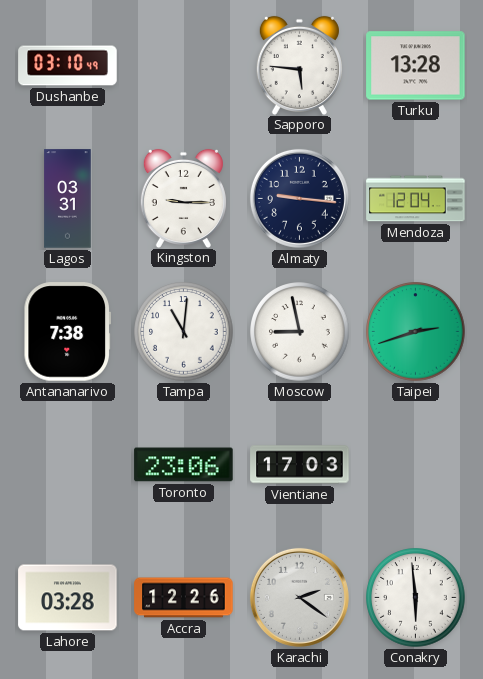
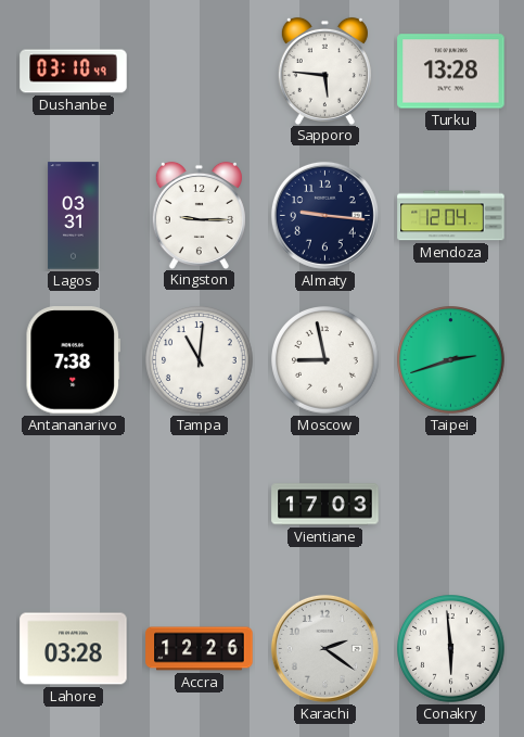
Toronto: 23:06 -> none
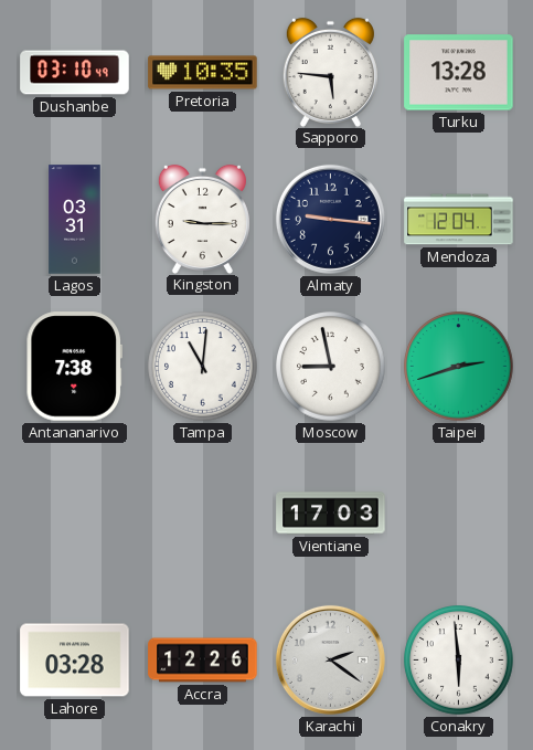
Pretoria: none -> 10:35
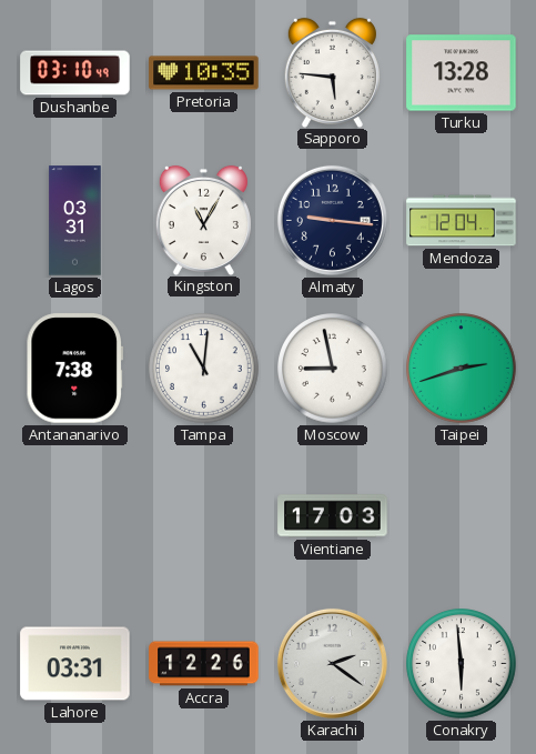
Kingston: 9:15 -> 11:05
Lahore: 03:28 -> 03:31
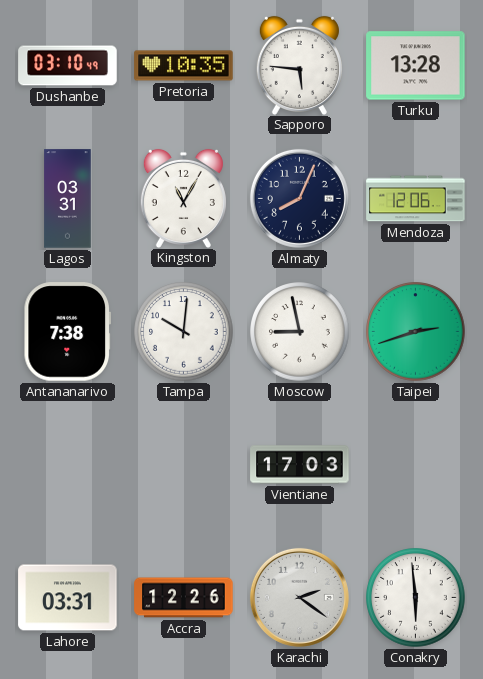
Almaty: 9:16 -> 8:04
Mendoza: 12:04 -> 12:06
Tampa: 11:01 -> 10:01
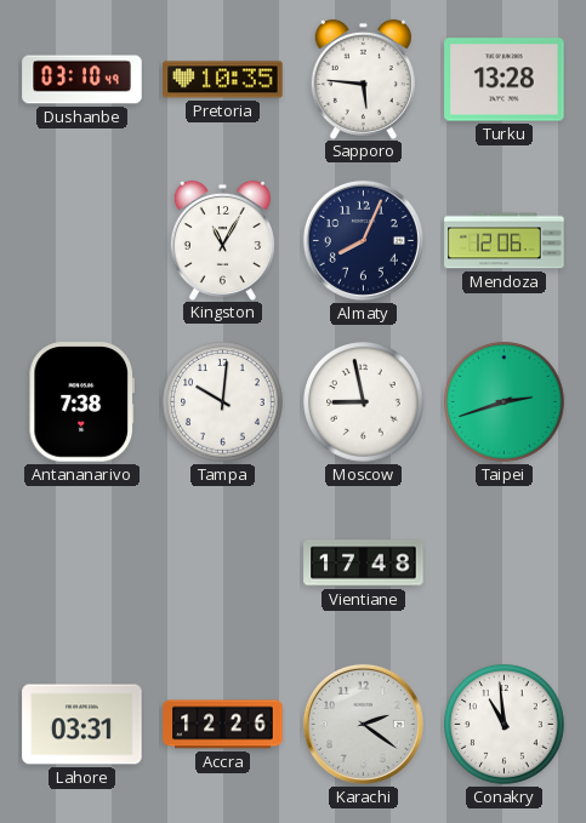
Lagos: 03:31 -> none
Vientiane: 17:03 -> 17:48
Conakry: 5:59 -> 10:59
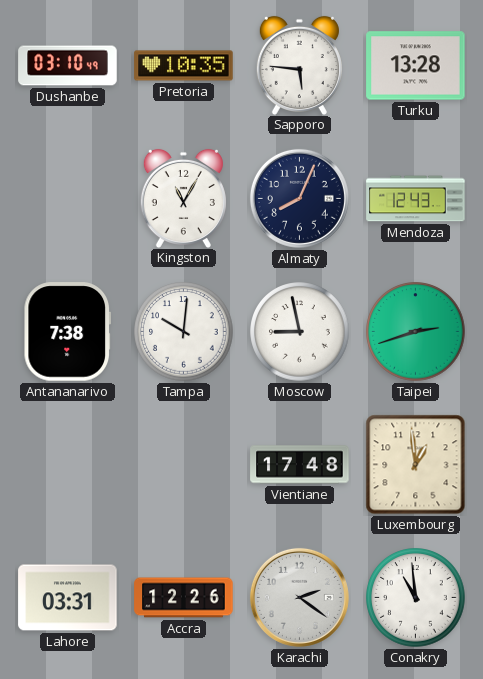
Mendoza: 12:06 -> 12:43
Luxembourg: none -> 12:59
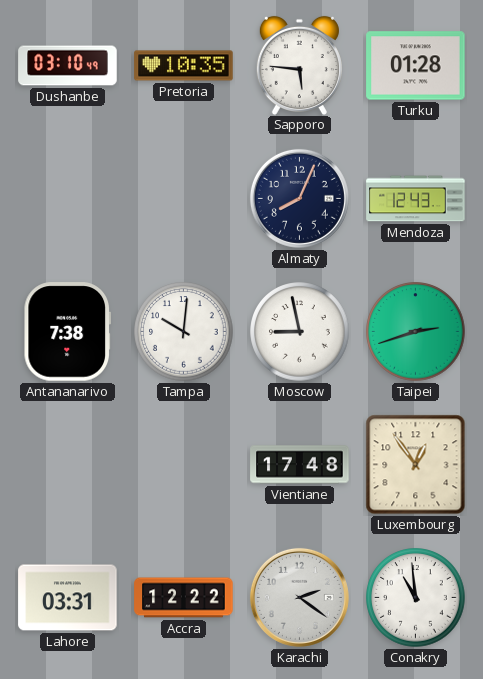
Turku: 13:28 -> 01:28
Kingston: 11:05 -> none
Luxembourg: 12:59 -> 12:54
Accra: 12:26 -> 12:22
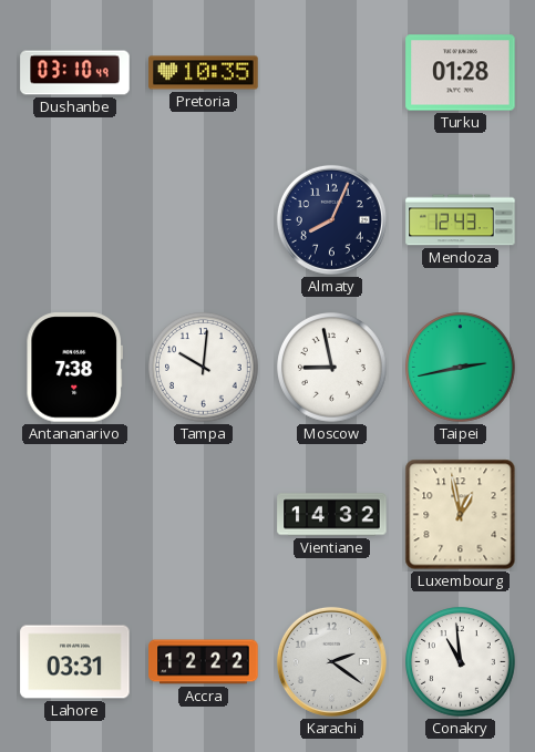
Sapporo: 5:46 -> none
Taipei: 2:42 -> 2:43
Vientiane: 17:48 -> 14:32
Luxembourg: 12:54 -> 12:58
